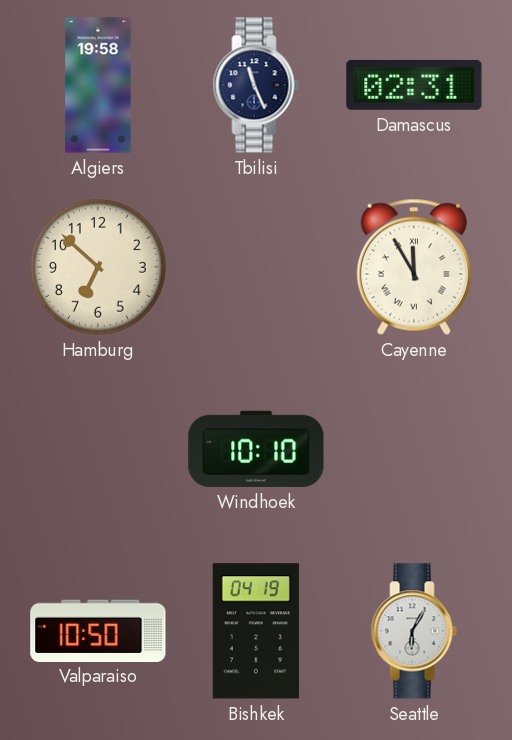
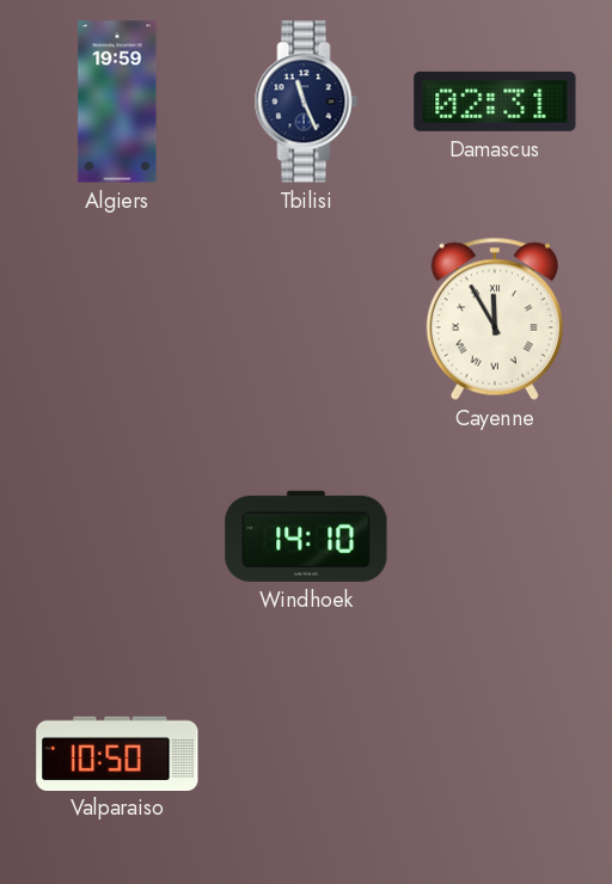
Algiers: 19:58 -> 19:59
Hamburg: 6:52 -> none
Windhoek: 10:10 -> 14:10
Bishkek: 04:19 -> none
Seattle: 6:05 -> none
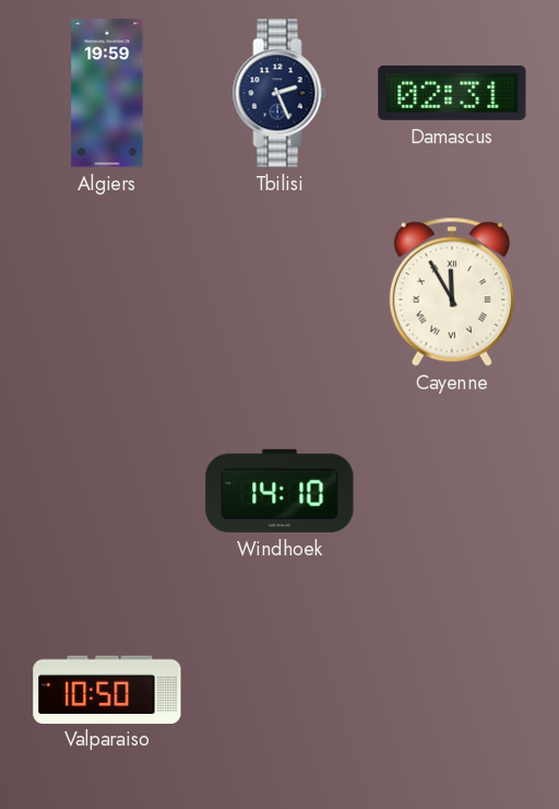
Tbilisi: 11:26 -> 2:26
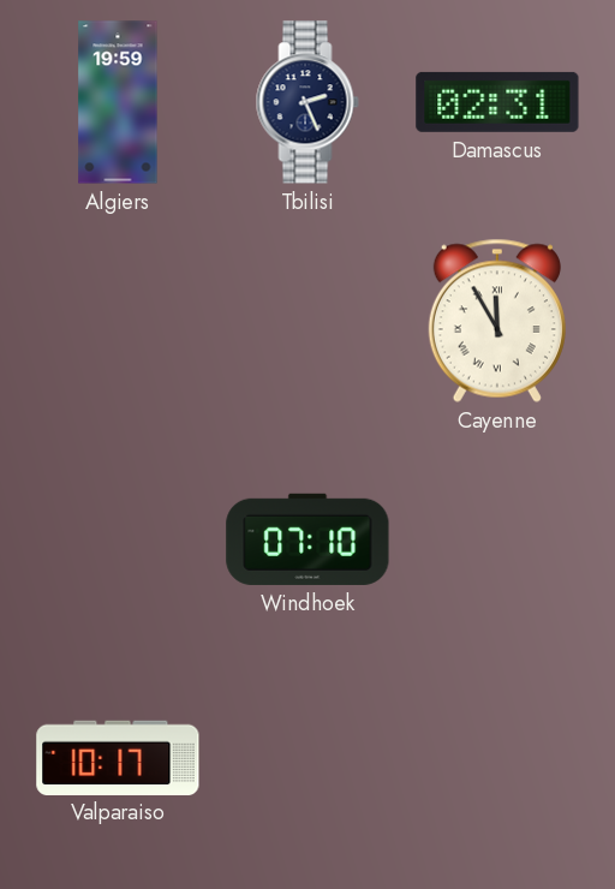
Windhoek: 14:10 -> 07:10
Valparaiso: 10:50 -> 10:17
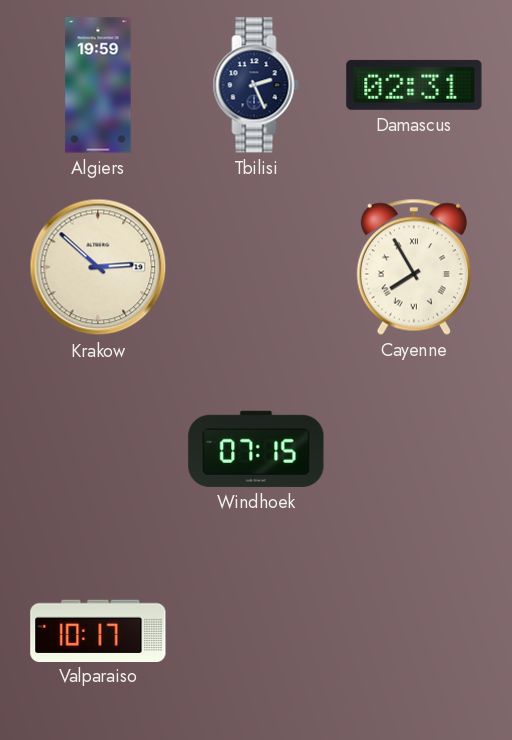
Krakow: none -> 2:52
Cayenne: 11:55 -> 7:55
Windhoek: 07:10 -> 07:15
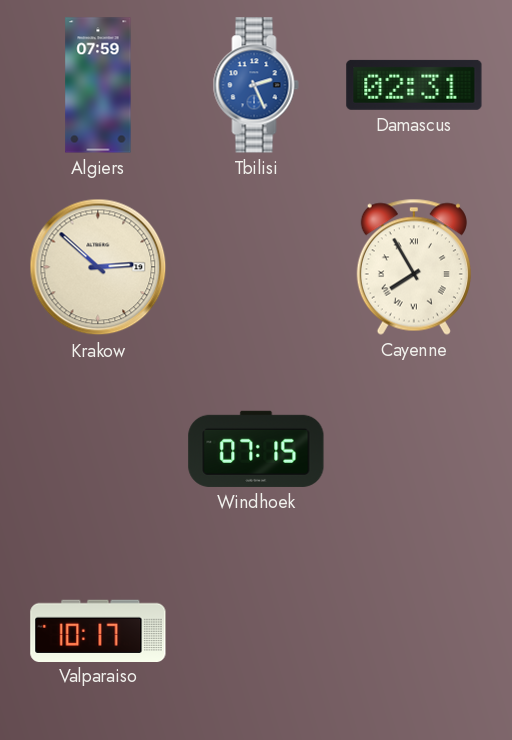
Algiers: 19:59 -> 07:59
Tbilisi dial: navy -> blue
